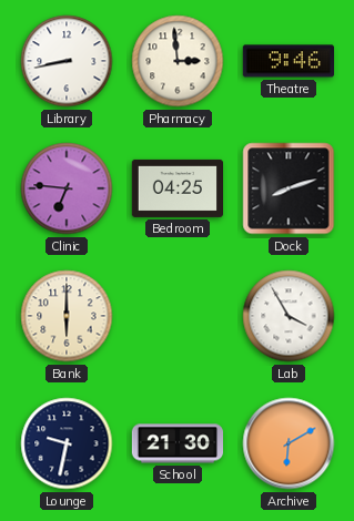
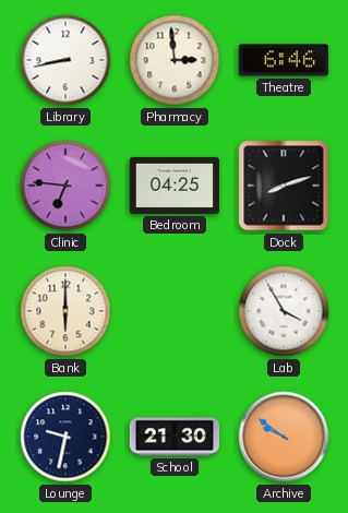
Theatre: 9:46 -> 6:46
Archive: 6:10 -> 9:51
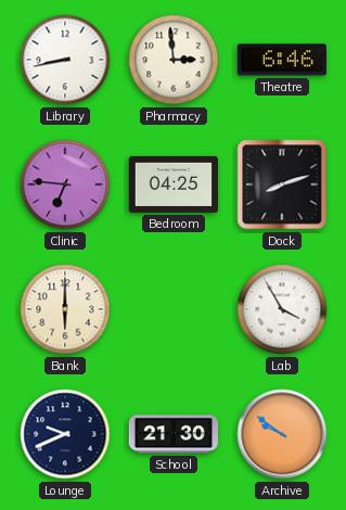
Lounge: 9:32 -> 9:41
